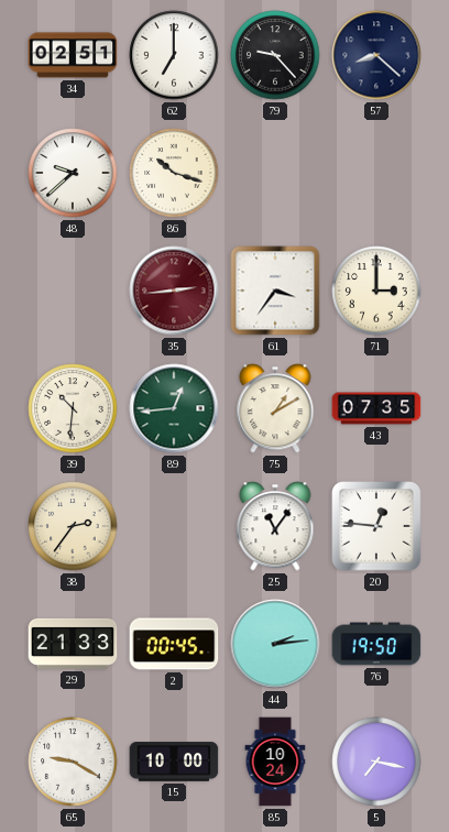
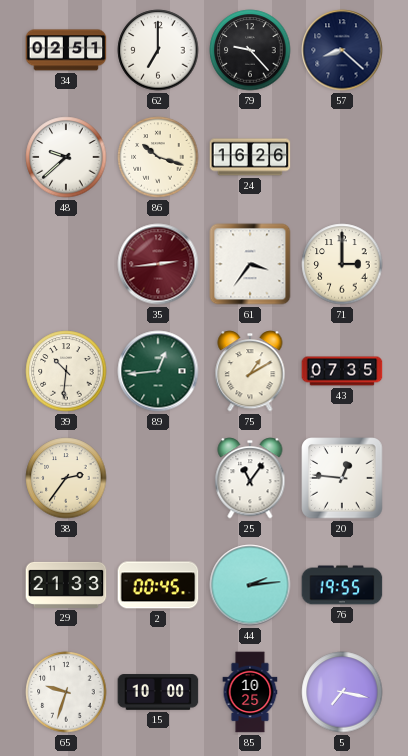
24: none -> 16:26
76: 19:50 -> 19:55
65: 9:20 -> 9:33
85: 10:24 -> 10:25
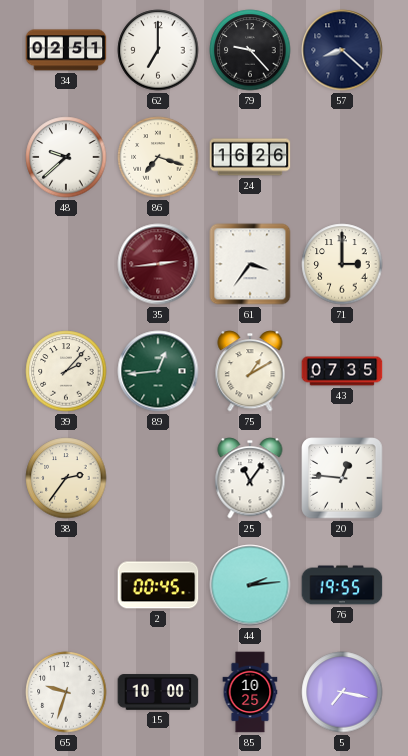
86: 10:18 -> 7:18
39: 10:31 -> 2:07
29: 21:33 -> none
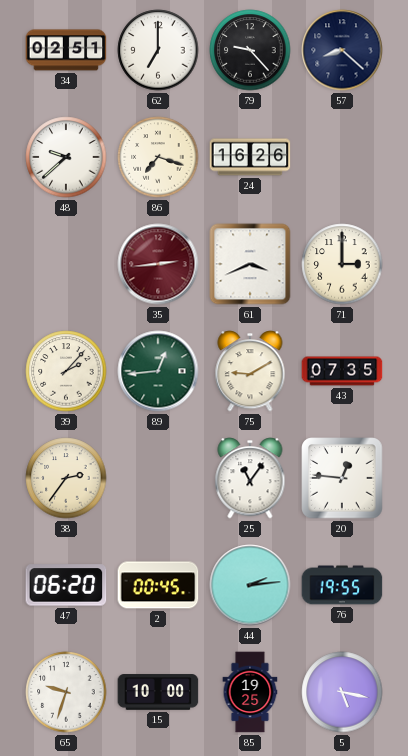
61: 3:36 -> 3:41
75: 1:10 -> 9:10
47: none -> 06:20
85: 10:25 -> 19:25
5: 7:17 -> 5:17
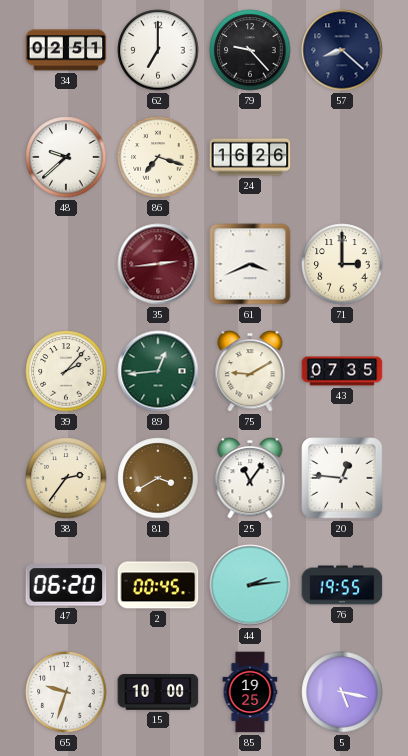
81: none -> 3:40
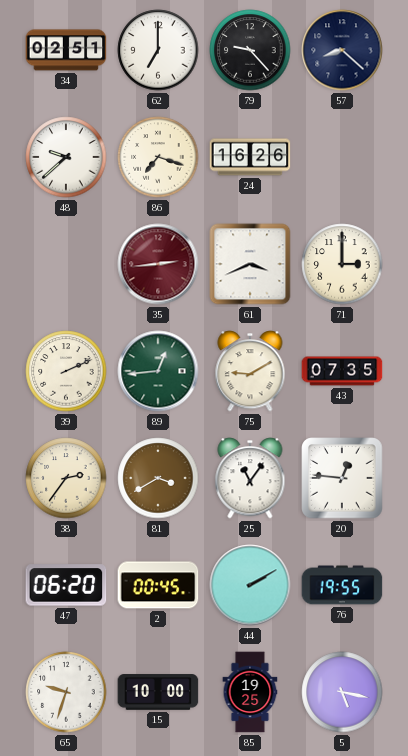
39: 2:07 -> 2:11
44: 2:14 -> 2:10
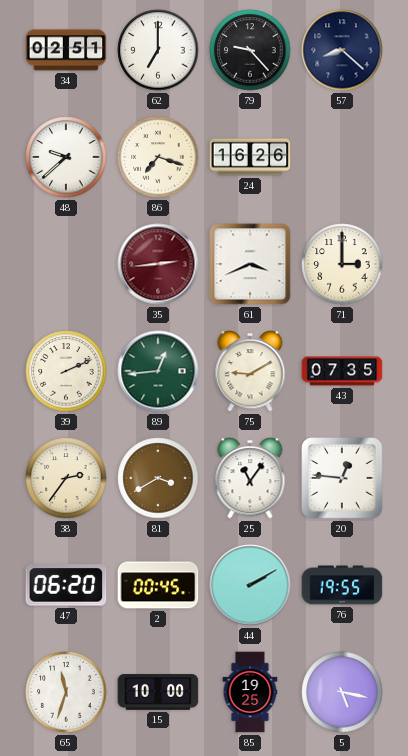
65: 9:33 -> 11:33
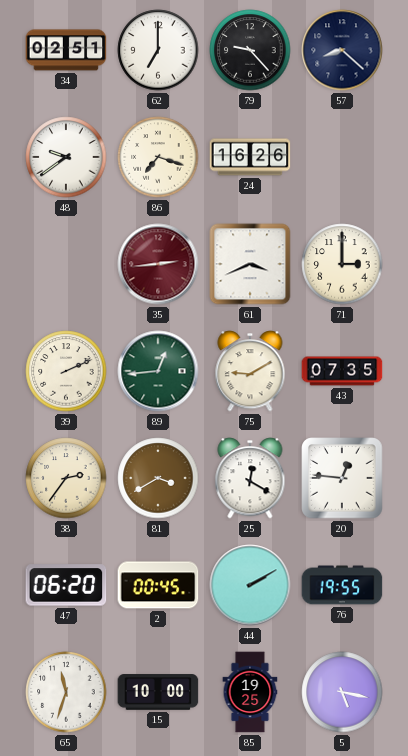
48: 9:38 -> 9:39
25: 11:06 -> 12:20
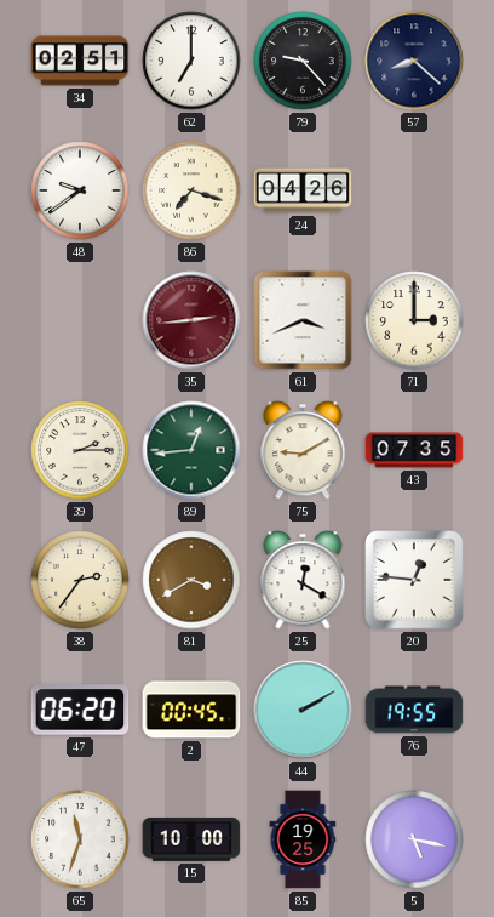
24: 16:26 -> 04:26
39: 2:11 -> 2:15
